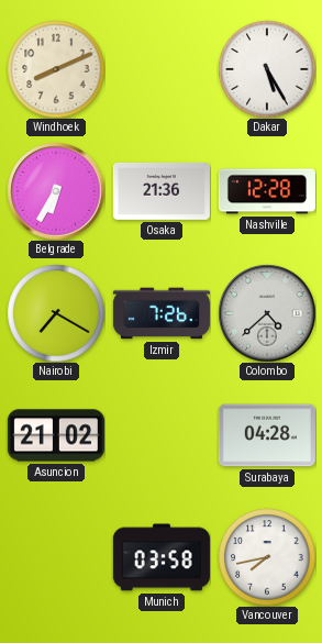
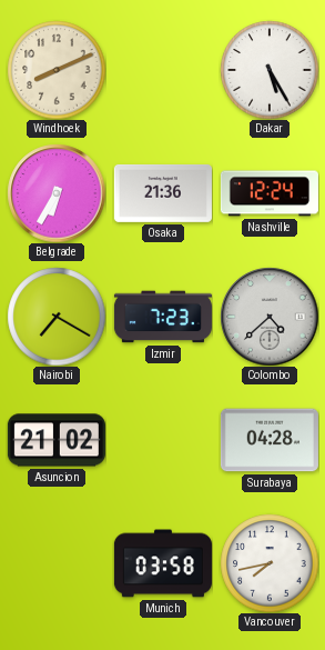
Nashville: 12:28 -> 12:24
Izmir: 7:26 -> 7:23
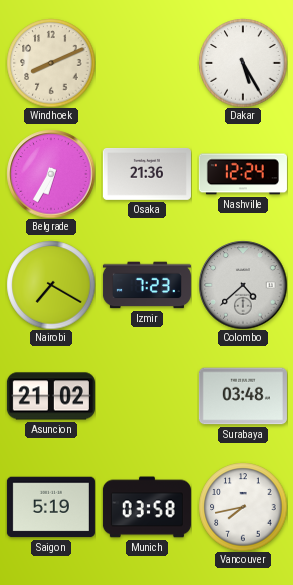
Surabaya: 04:28 -> 03:48
Saigon: none -> 5:19
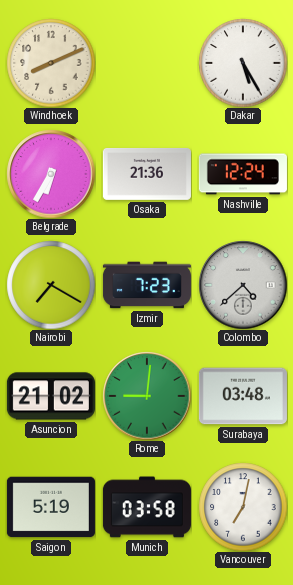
Rome: none -> 9:01
Vancouver: 7:43 -> 7:02
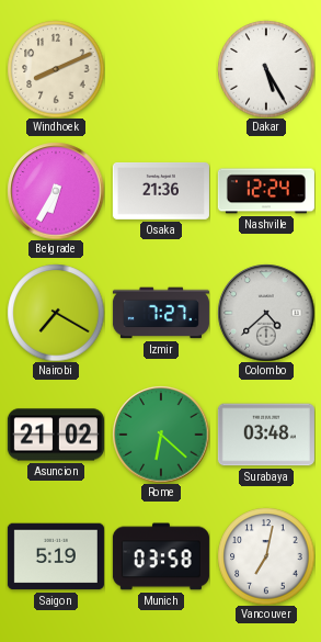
Izmir: 7:23 -> 7:27
Rome: 9:01 -> 6:22
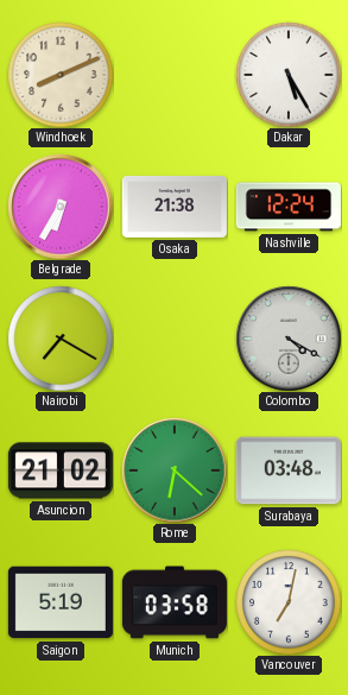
Osaka: 21:36 -> 21:38
Izmir: 7:27 -> none
Colombo: 4:38 -> 4:20
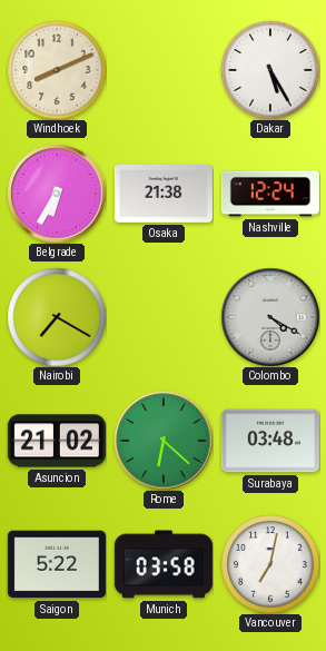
Saigon: 5:19 -> 5:22
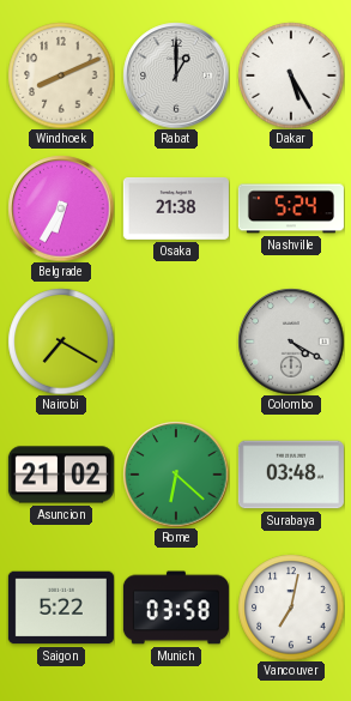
Rabat: none -> 1:00
Nashville: 12:24 -> 5:24
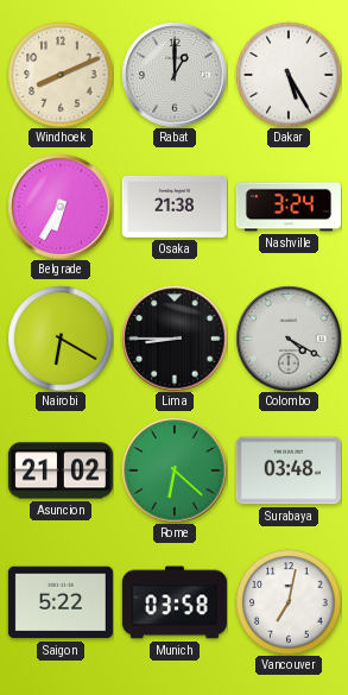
Nashville: 5:24 -> 3:24
Nairobi: 7:20 -> 6:20
Lima: none -> 8:45
